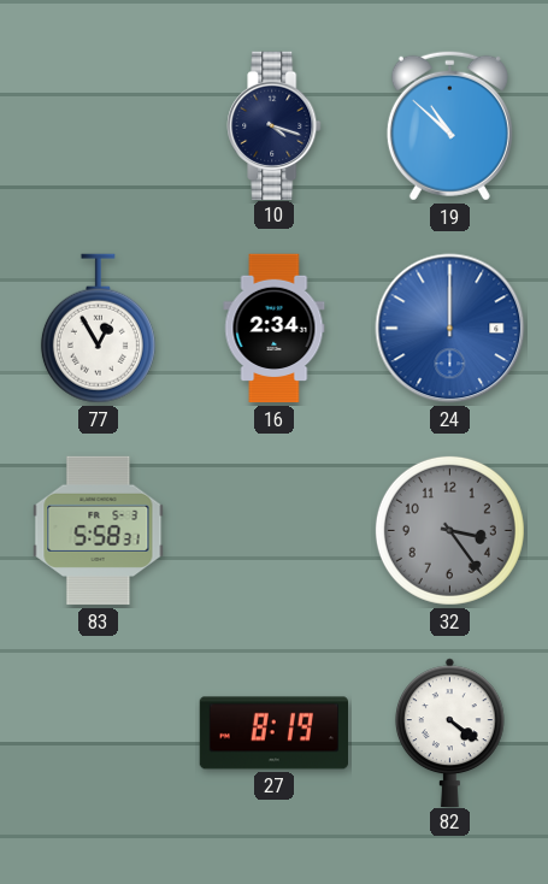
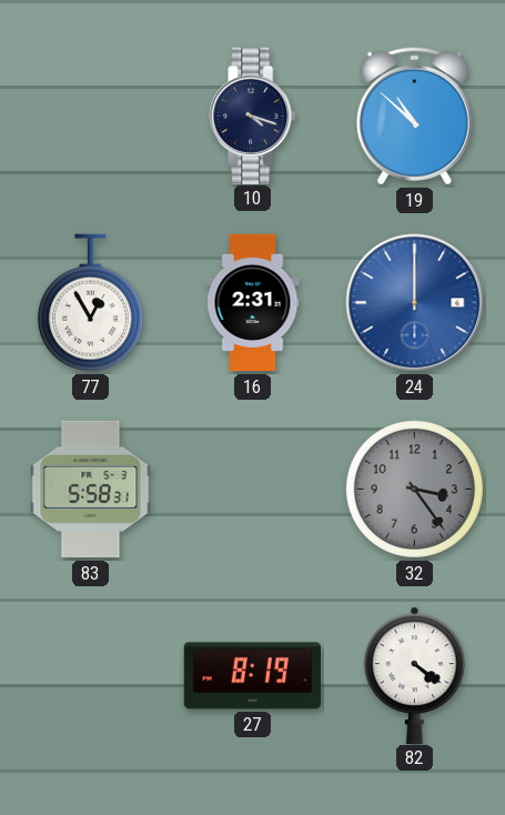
16: 2:34 -> 2:31
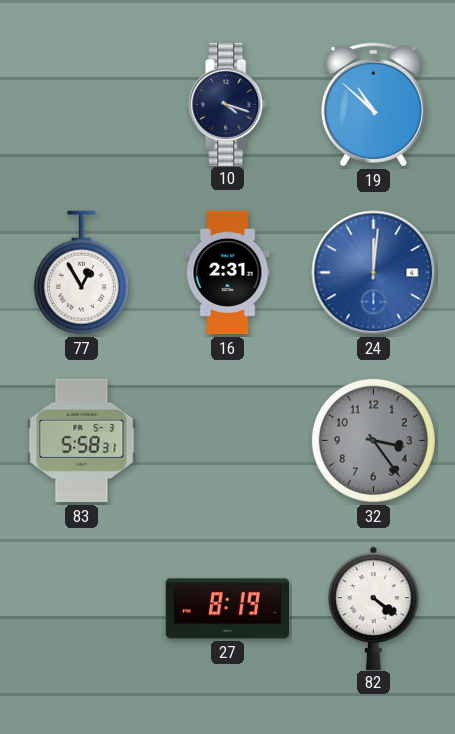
24: 12:00 -> 12:01
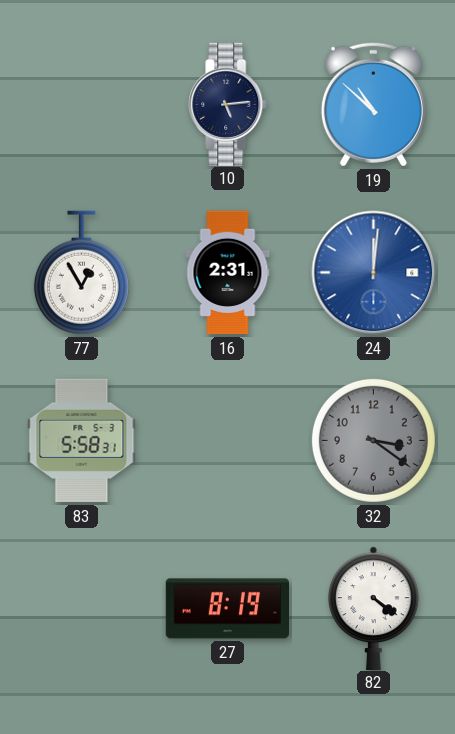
10: 4:18 -> 5:14
32: 3:24 -> 3:21
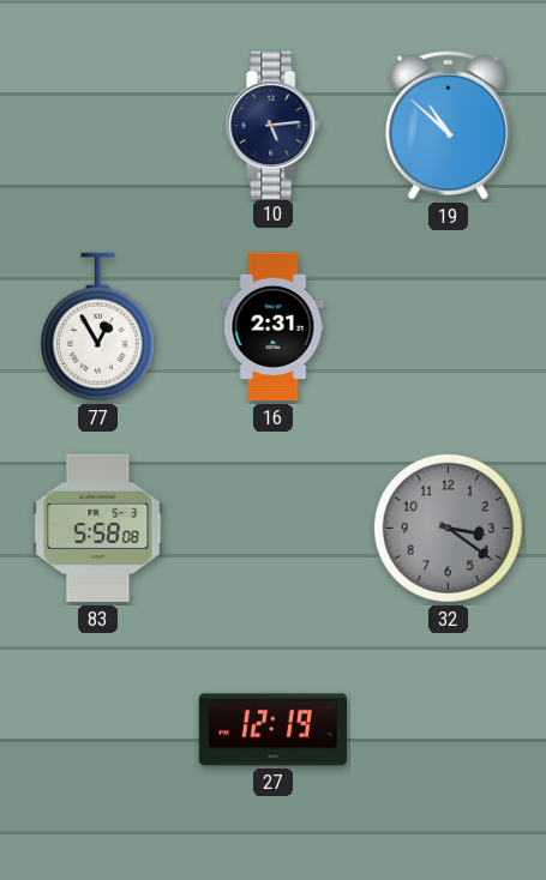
24: 12:01 -> none
83: 5:58:31 -> 5:58:08
27: 8:19 -> 12:19
82: 4:21 -> none
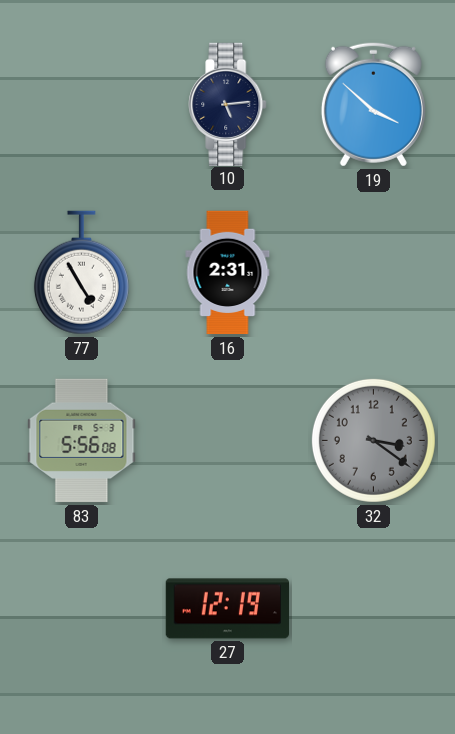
19: 10:52 -> 3:52
77: 12:55 -> 4:55
83: 5:58 -> 5:56
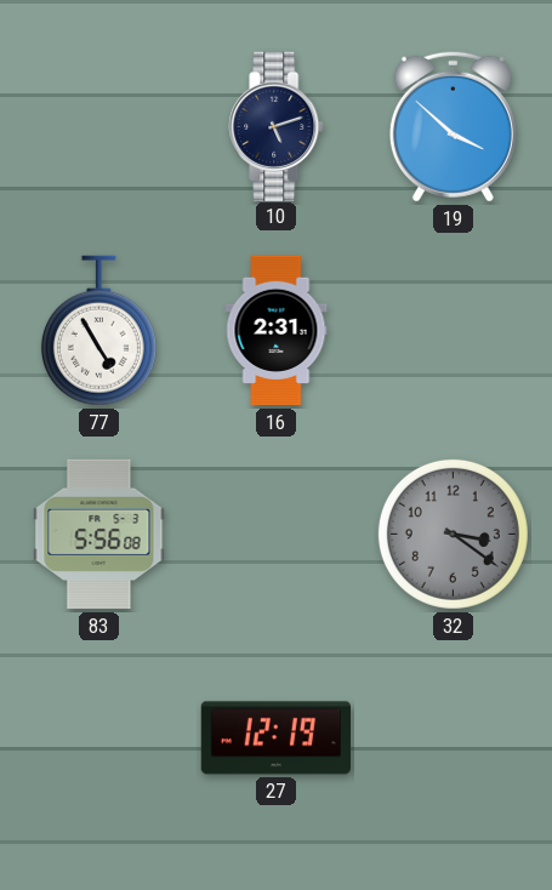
10: 5:14 -> 5:12
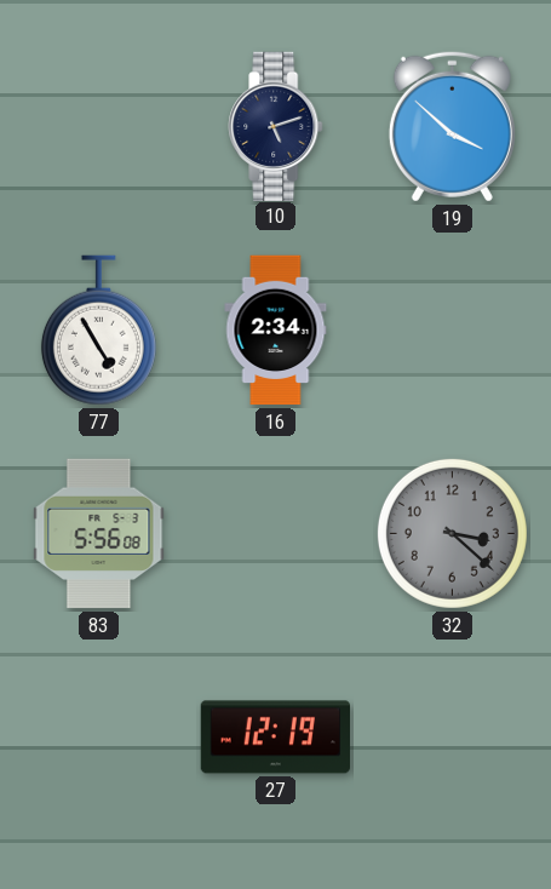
16: 2:31 -> 2:34
32: 3:21 -> 3:22
